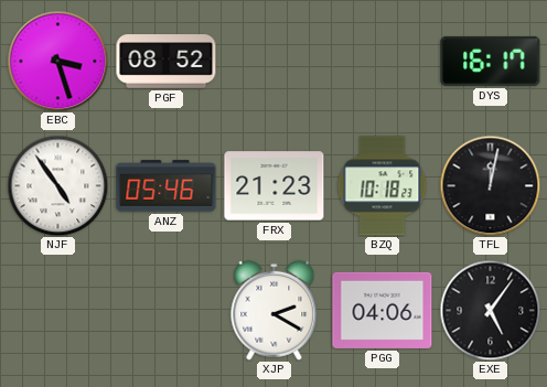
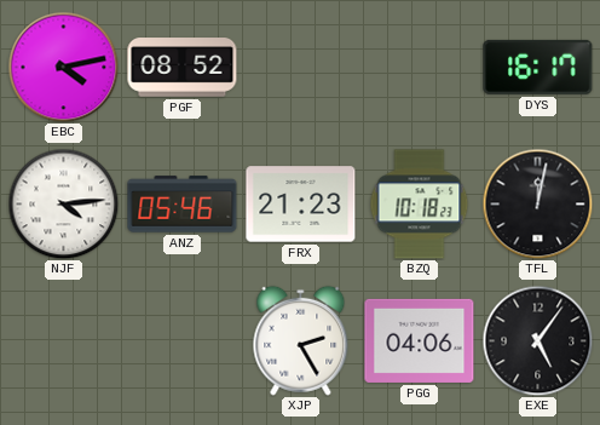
EBC: 3:27 -> 4:13
NJF: 4:54 -> 4:14
XJP: 2:20 -> 2:25
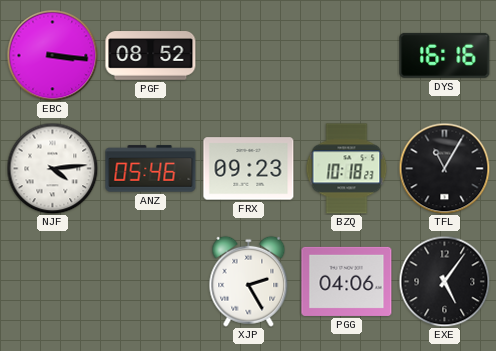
EBC: 4:13 -> 3:16
DYS: 16:17 -> 16:16
FRX: 21:23 -> 09:23
TFL: 12:02 -> 11:05
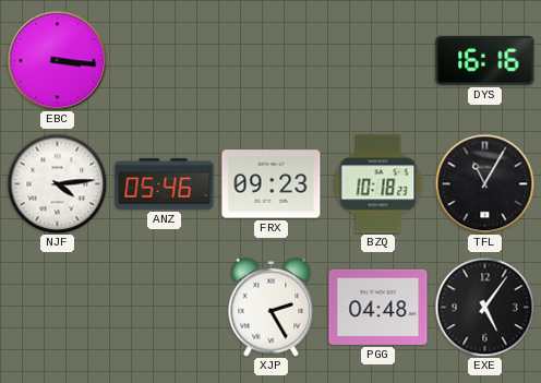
PGF: 08:52 -> none
PGG: 04:06 -> 04:48
